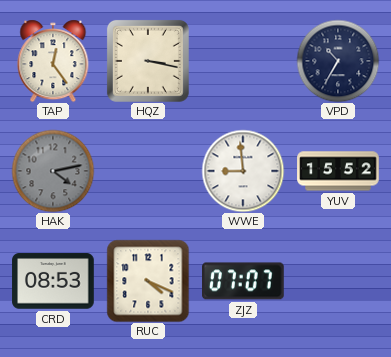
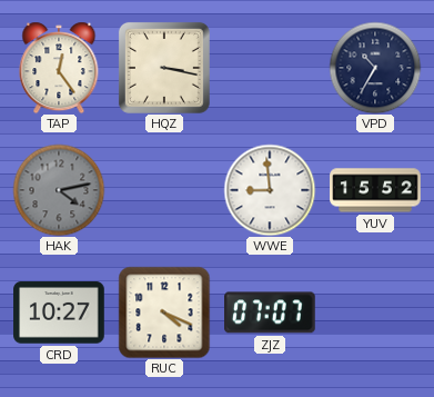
CRD: 08:53 -> 10:27
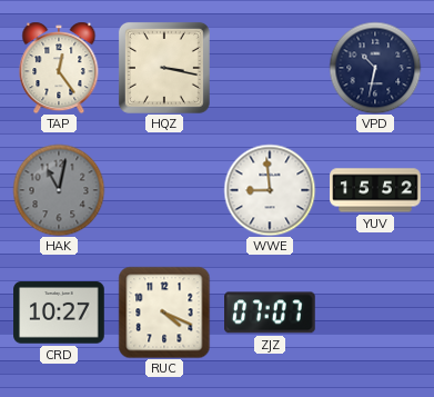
VPD: 10:35 -> 10:32
HAK: 4:13 -> 11:02
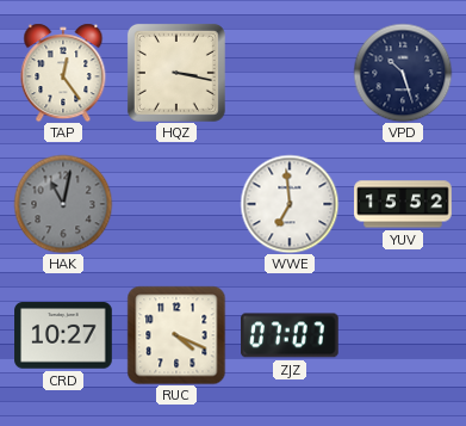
VPD: 10:32 -> 10:27
WWE: 8:59 -> 6:59
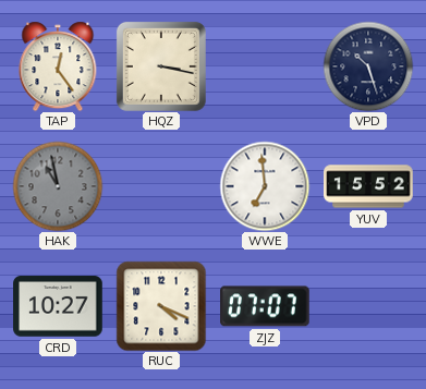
HAK: 11:02 -> 10:58
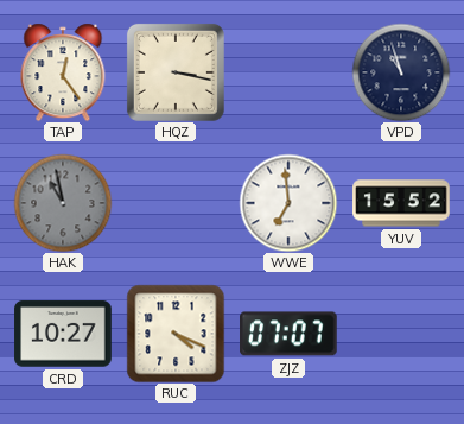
VPD: 10:27 -> 10:57
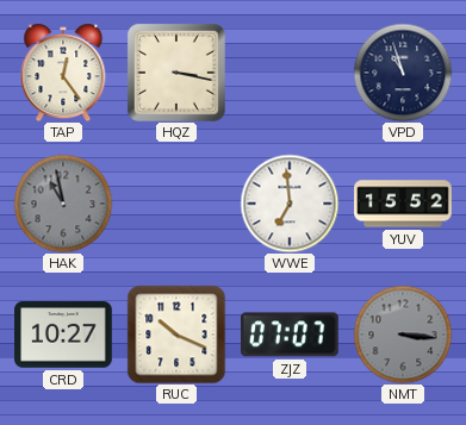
RUC: 4:19 -> 10:19
NMT: none -> 3:16
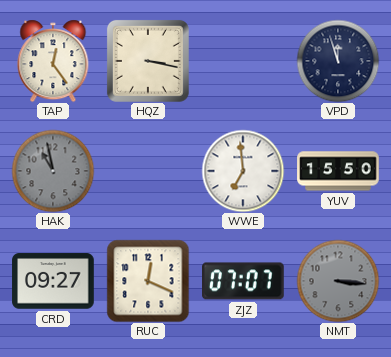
VPD: 10:57 -> 11:57
YUV: 15:52 -> 15:50
CRD: 10:27 -> 09:27
RUC: 10:19 -> 12:19
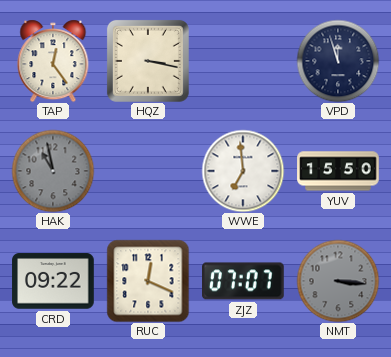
CRD: 09:27 -> 09:22
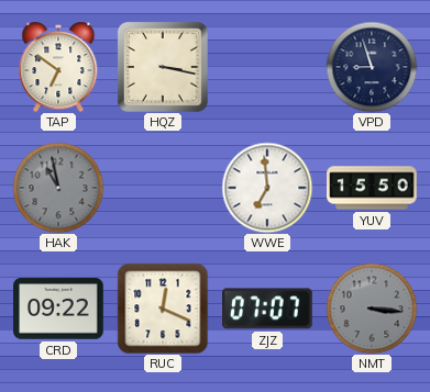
TAP: 12:24 -> 6:51
VPD: 11:57 -> 8:57
